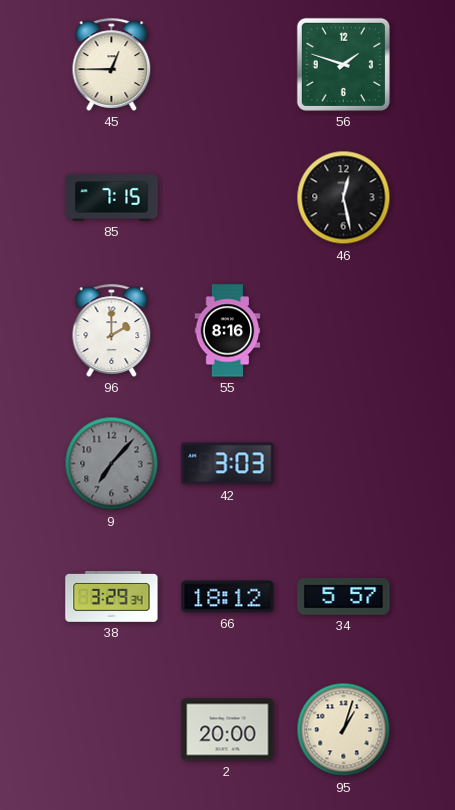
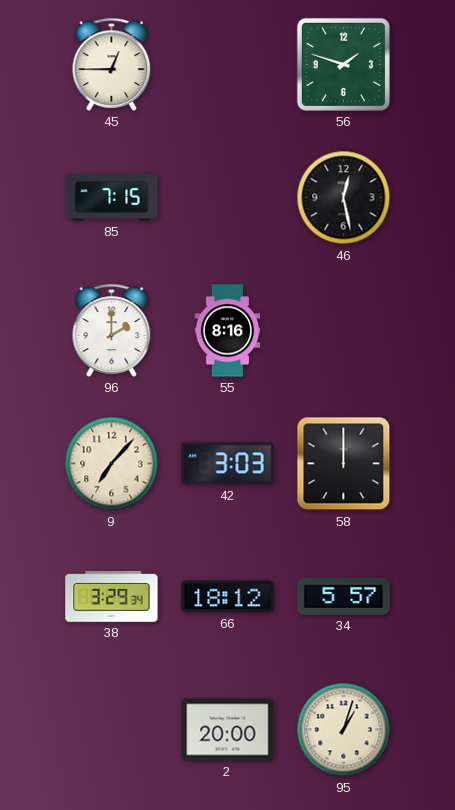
9 dial: grey -> cream
58: none -> 12:00
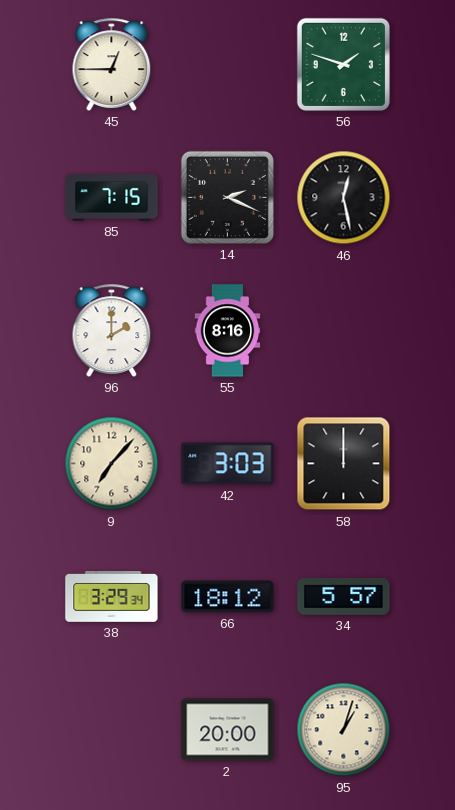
14: none -> 2:19
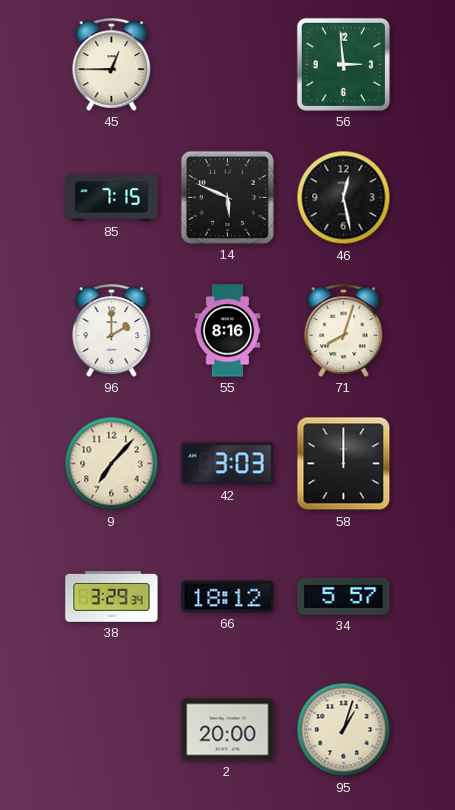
56: 1:48 -> 2:59
14: 2:19 -> 5:49
71: none -> 8:03
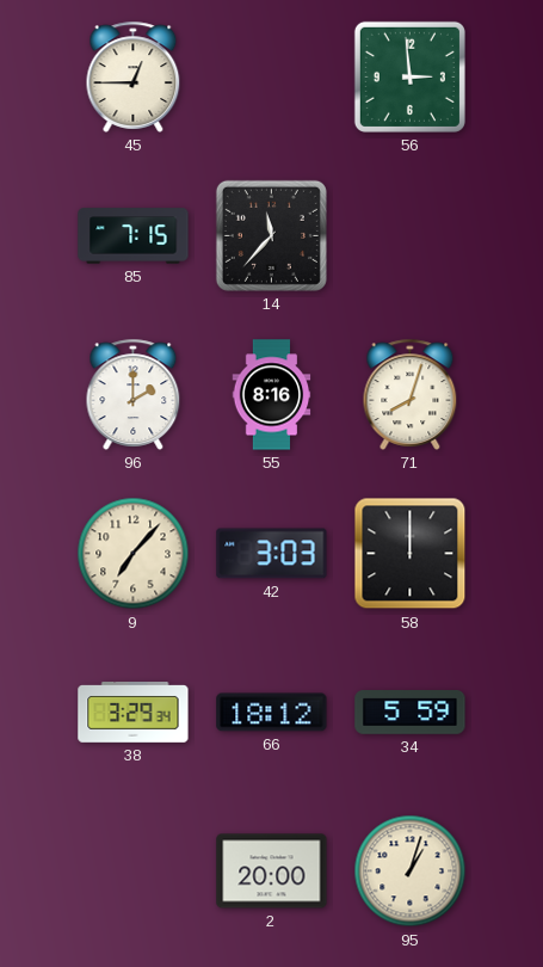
14: 5:49 -> 11:37
46: 12:28 -> none
34: 5:57 -> 5:59
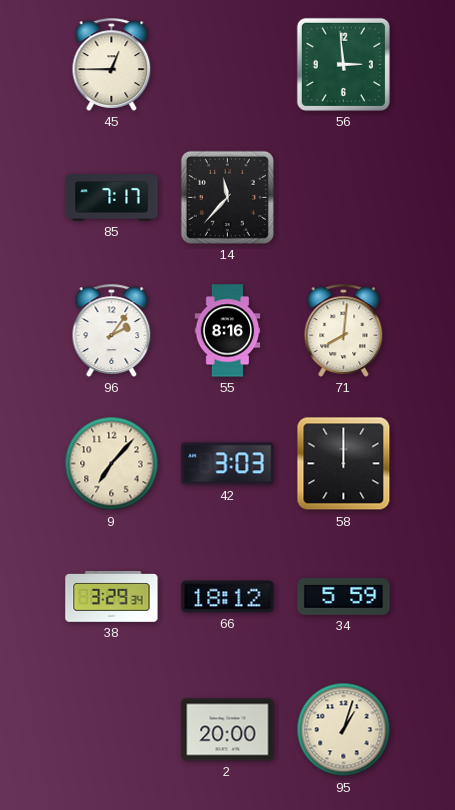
85: 7:15 -> 7:17
96: 2:00 -> 2:06
71: 8:03 -> 8:01
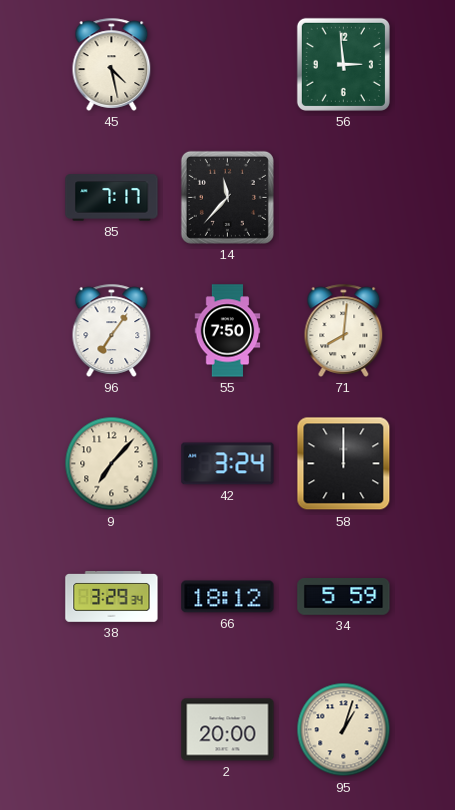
45: 12:45 -> 4:28
96: 2:06 -> 7:06
55: 8:16 -> 7:50
42: 3:03 -> 3:24
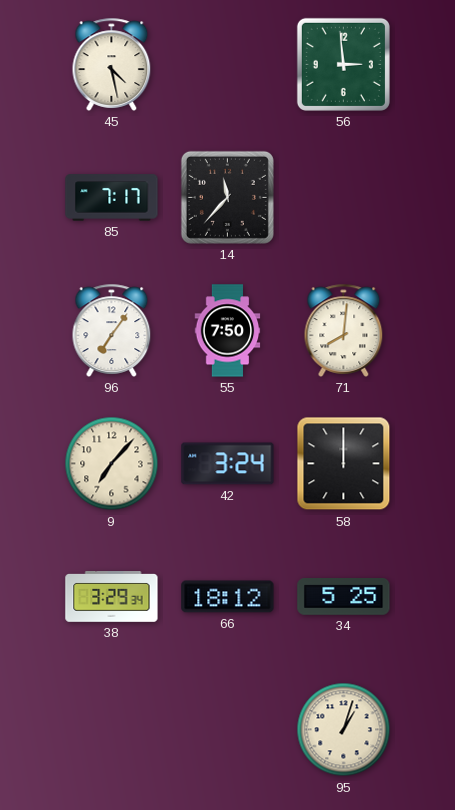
34: 5:59 -> 5:25
2: 20:00 -> none
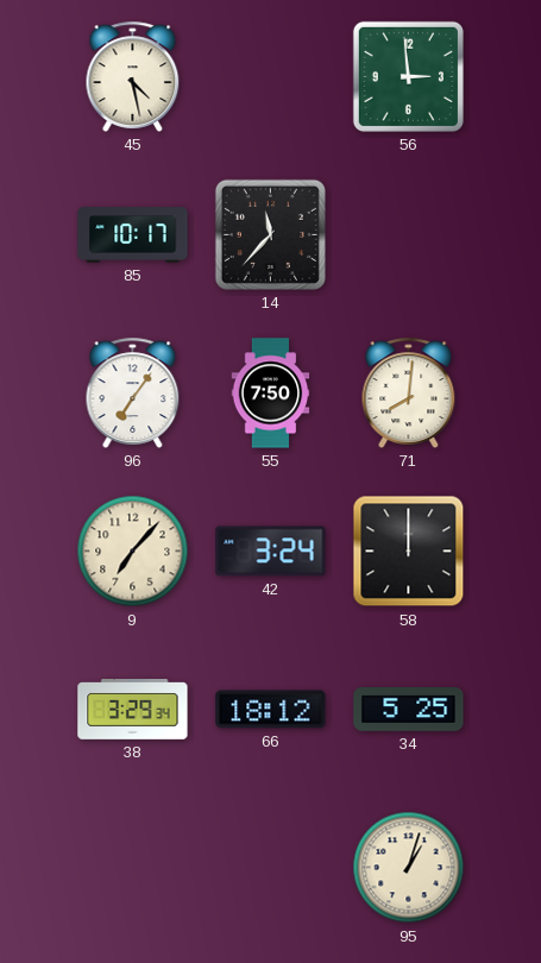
85: 7:17 -> 10:17
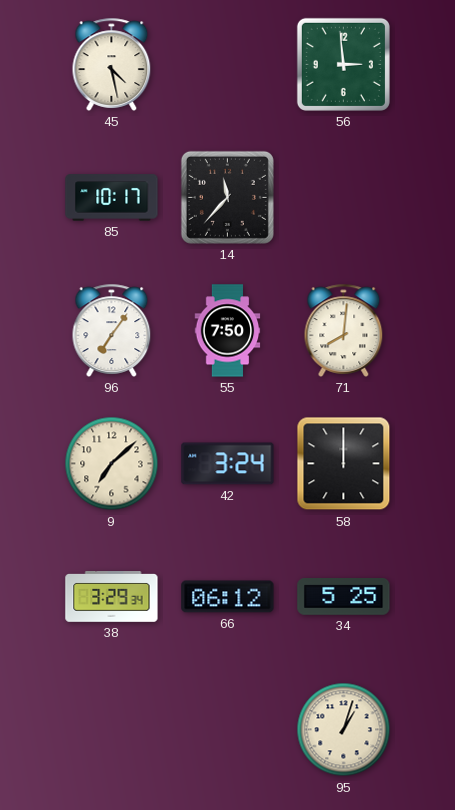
9: 7:07 -> 7:08
66: 18:12 -> 06:12
